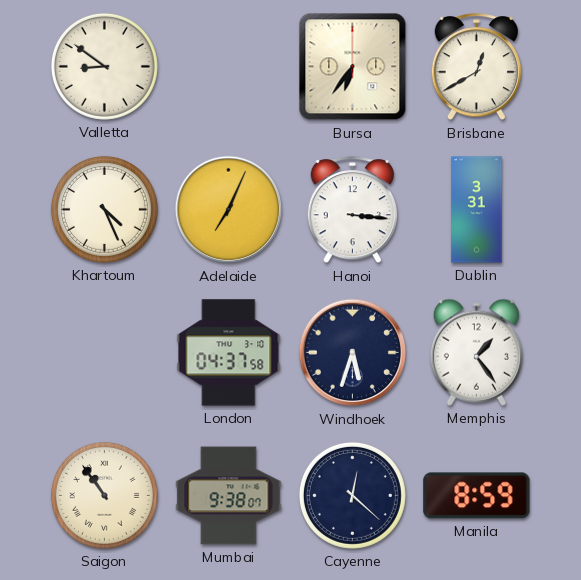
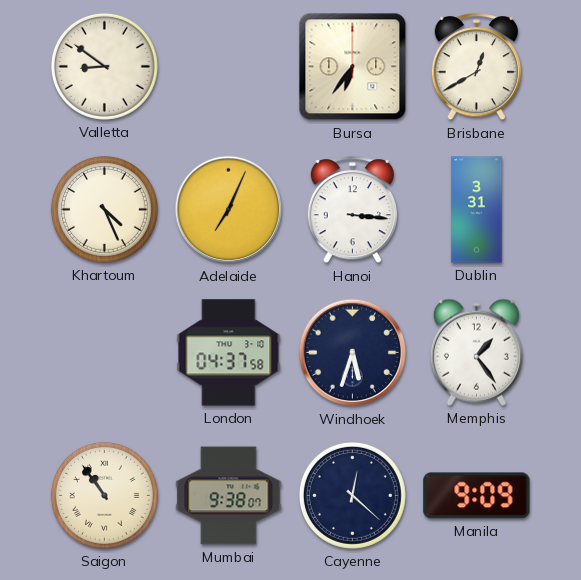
Manila: 8:59 -> 9:09
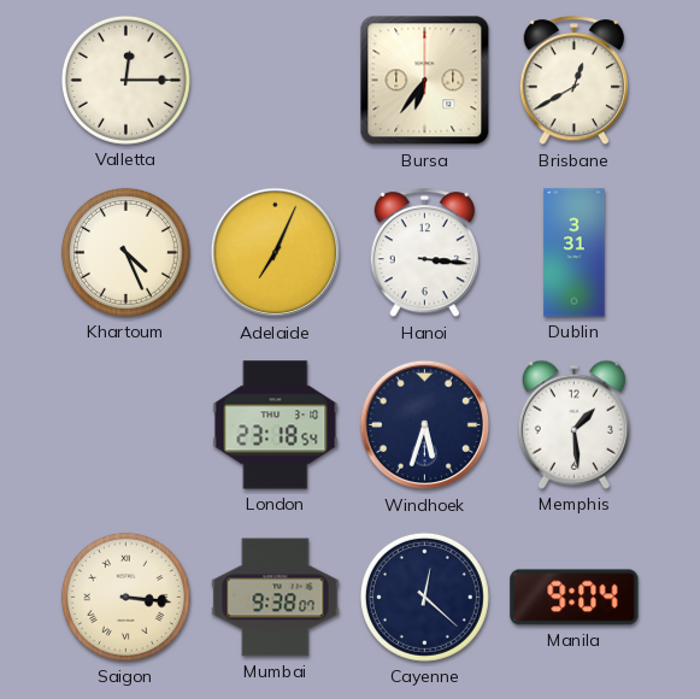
Valletta: 8:51 -> 12:15
London: 04:37 -> 23:18
Memphis: 1:24 -> 1:29
Saigon: 10:54 -> 3:16
Manila: 9:09 -> 9:04
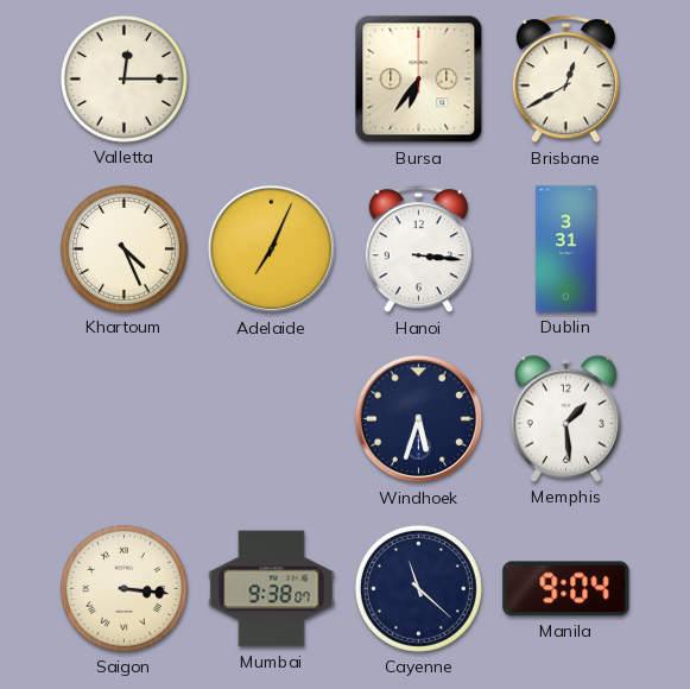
London: 23:18 -> none
Cayenne: 12:22 -> 11:22
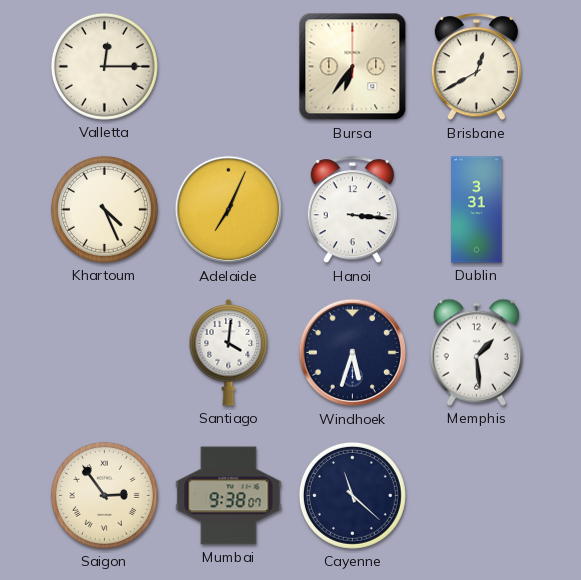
Santiago: none -> 4:01
Saigon: 3:16 -> 2:54
Manila: 9:04 -> none
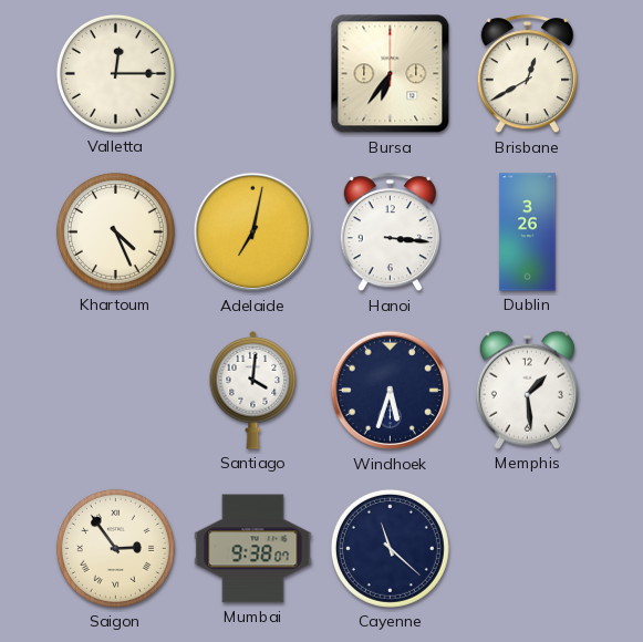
Adelaide: 7:04 -> 7:02
Dublin: 3:31 -> 3:26
